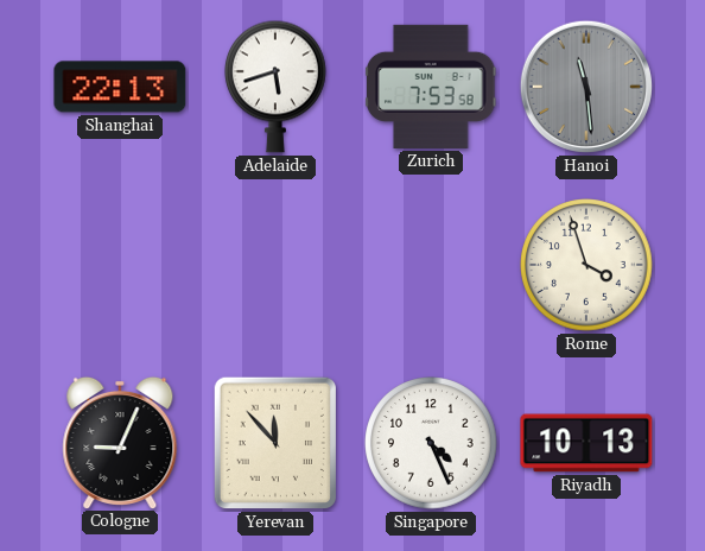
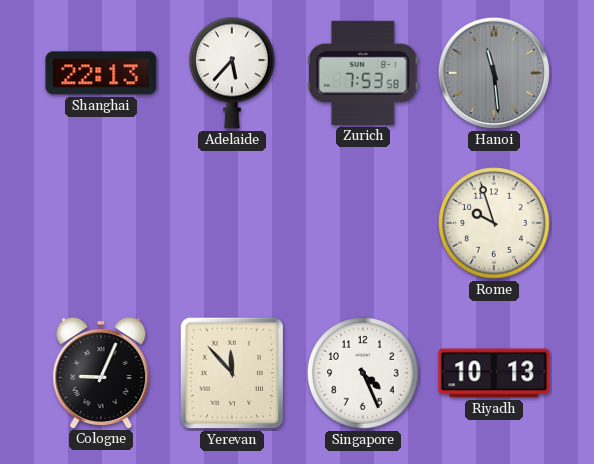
Adelaide: 5:42 -> 5:37
Rome: 3:57 -> 9:57
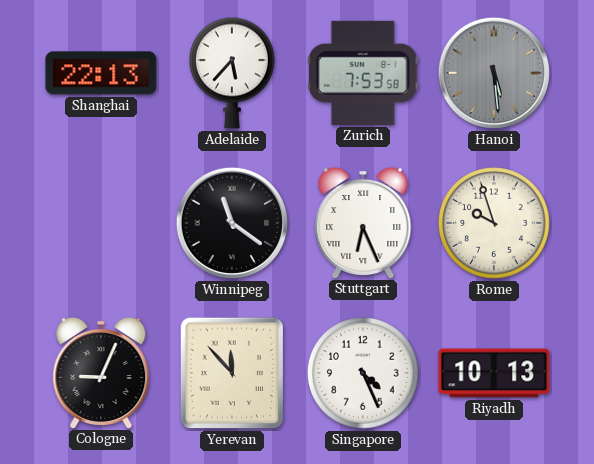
Hanoi: 11:29 -> 5:29
Winnipeg: none -> 11:21
Stuttgart: none -> 6:26
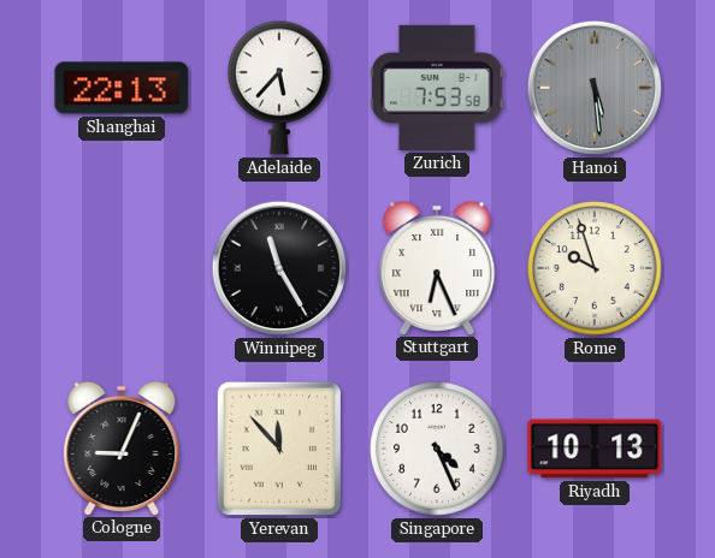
Winnipeg: 11:21 -> 11:25
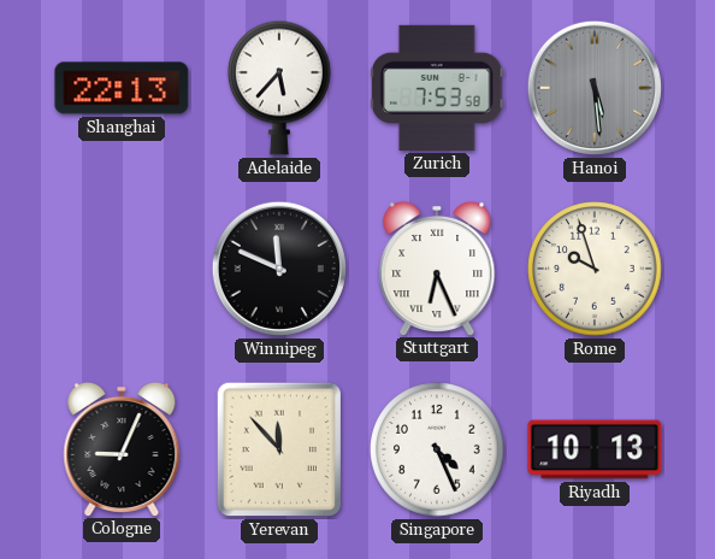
Winnipeg: 11:25 -> 11:49
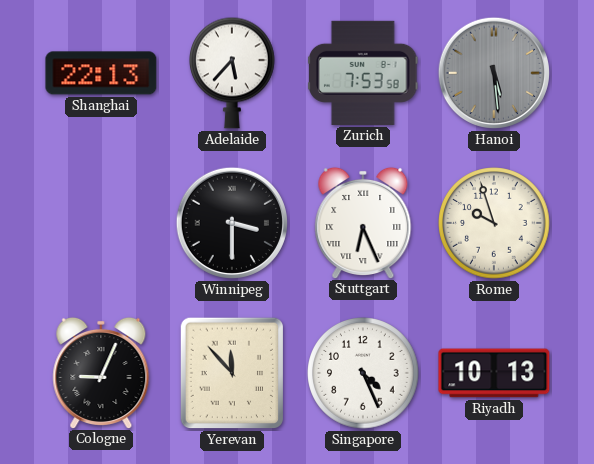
Winnipeg: 11:49 -> 3:30
